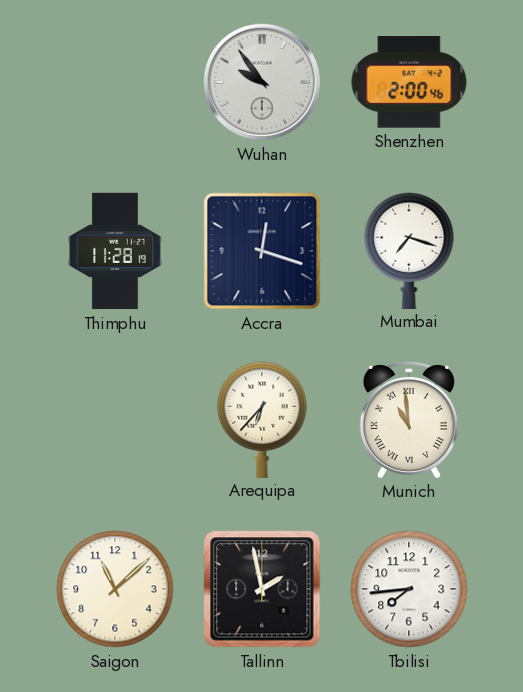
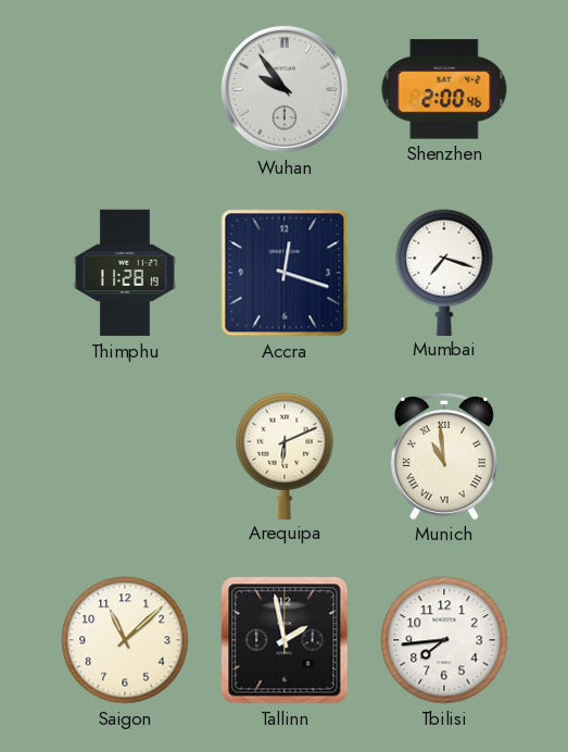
Arequipa: 6:37 -> 6:11
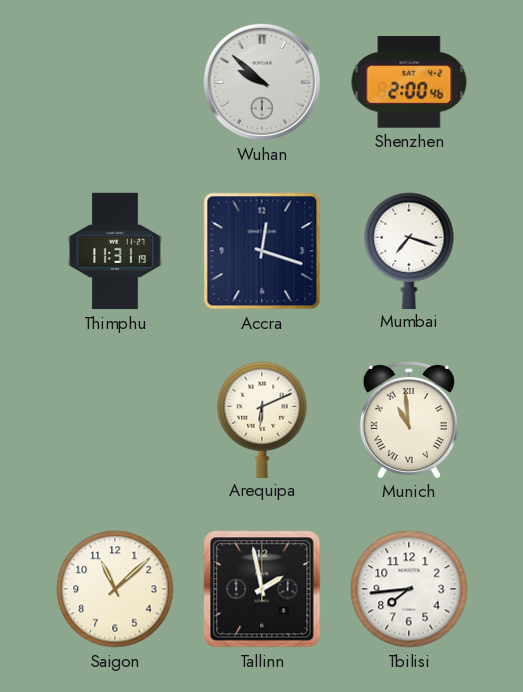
Wuhan: 9:54 -> 9:52
Thimphu: 11:28 -> 11:31
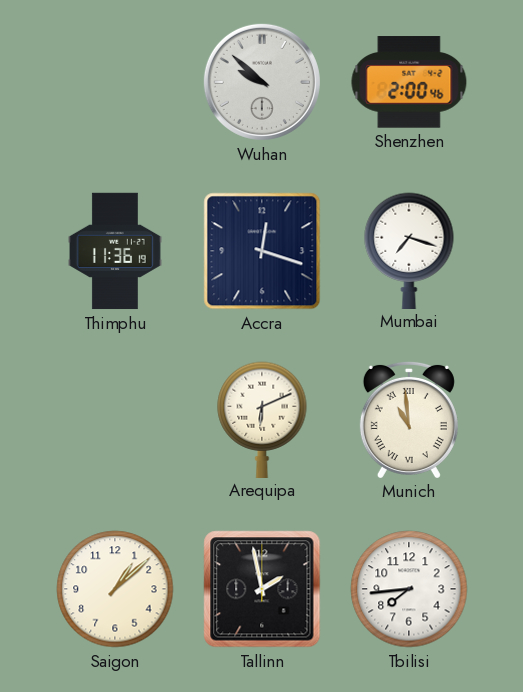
Thimphu: 11:31 -> 11:36
Saigon: 11:08 -> 1:08
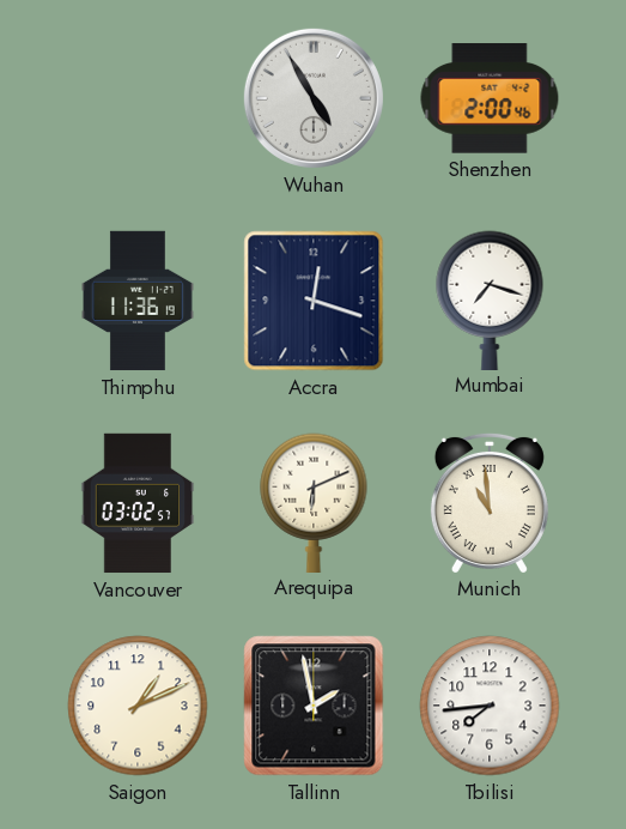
Wuhan: 9:52 -> 4:55
Vancouver: none -> 03:02
Saigon: 1:08 -> 1:11
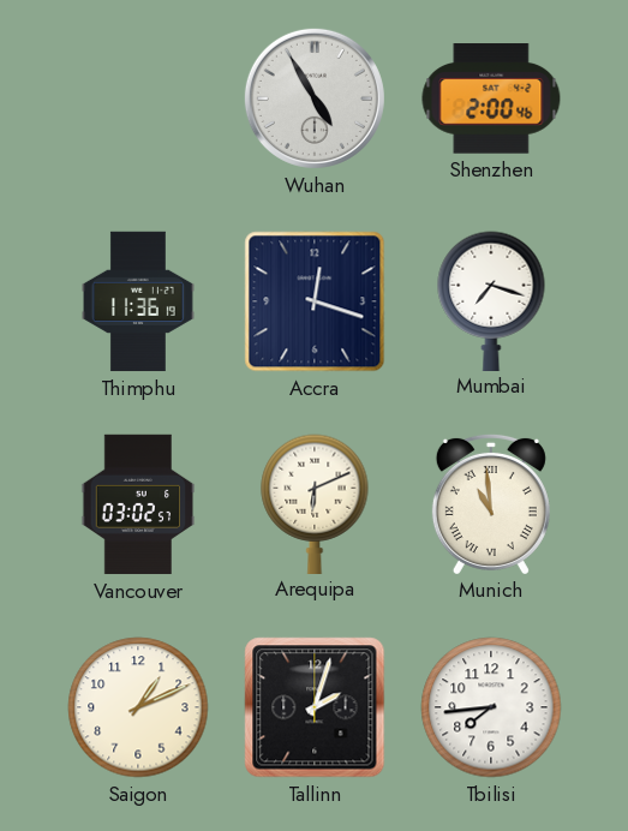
Tallinn: 1:58 -> 2:03
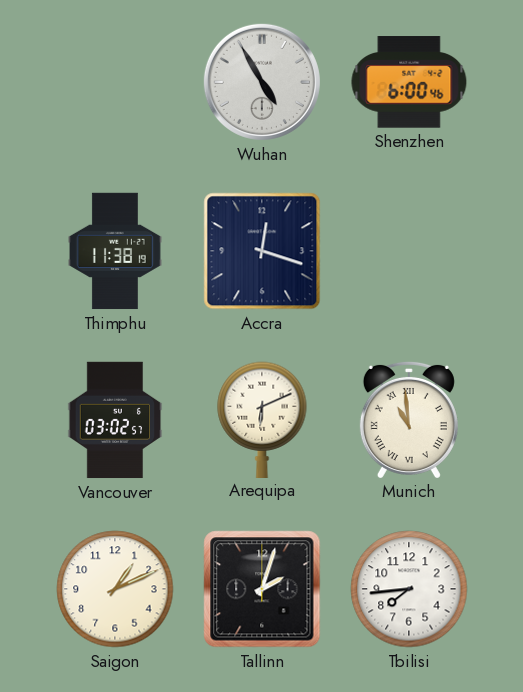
Shenzhen: 2:00 -> 6:00
Thimphu: 11:36 -> 11:38
Mumbai: 7:18 -> none
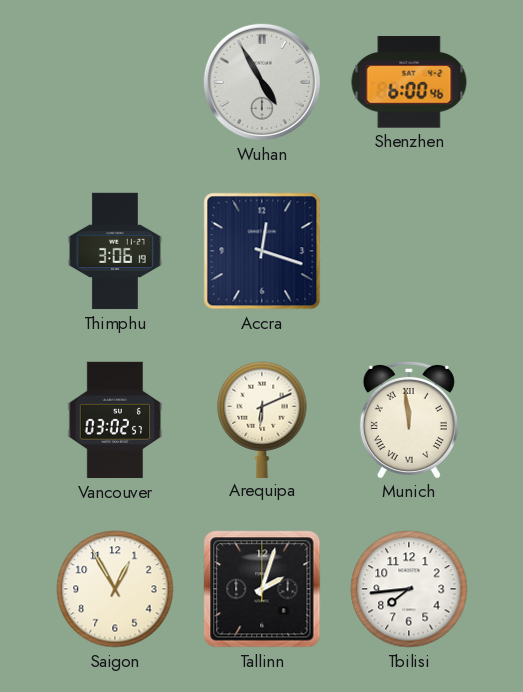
Thimphu: 11:38 -> 3:06
Munich: 10:59 -> 11:59
Saigon: 1:11 -> 12:55
